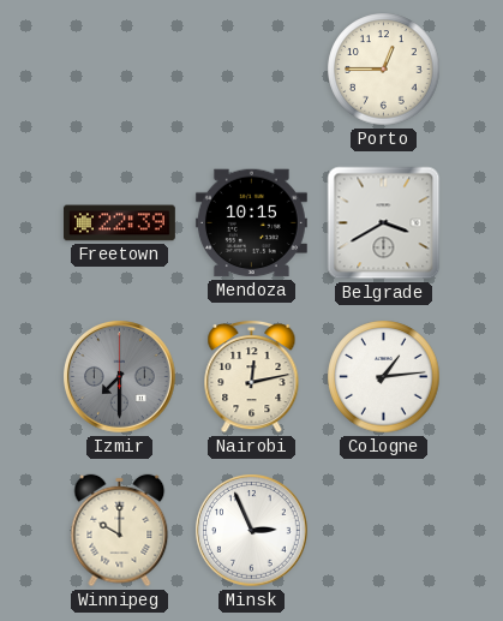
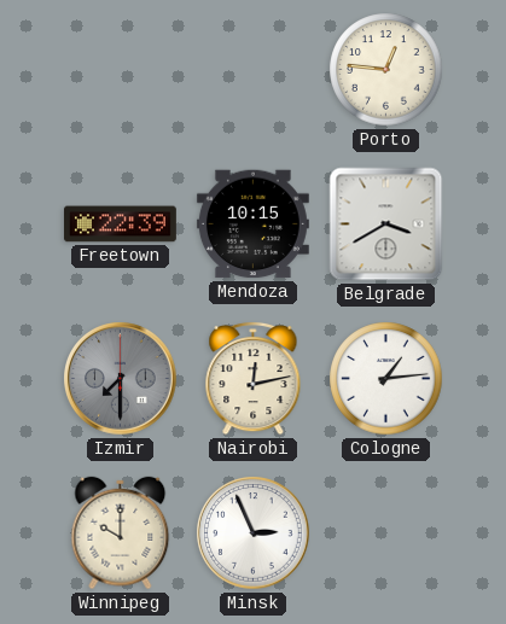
Porto: 12:45 -> 12:46
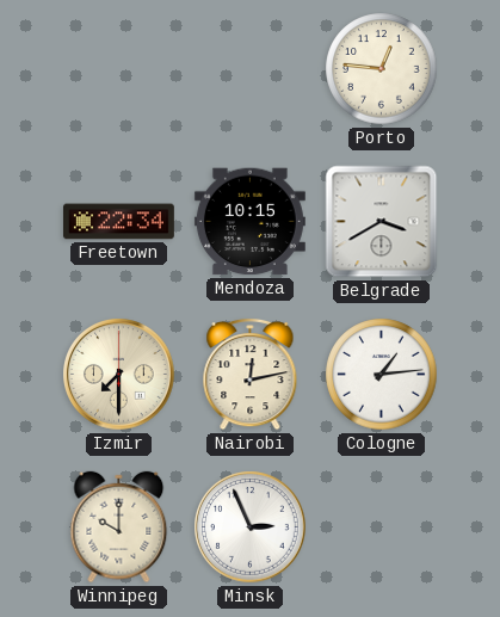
Freetown: 22:39 -> 22:34
Izmir dial: grey -> cream
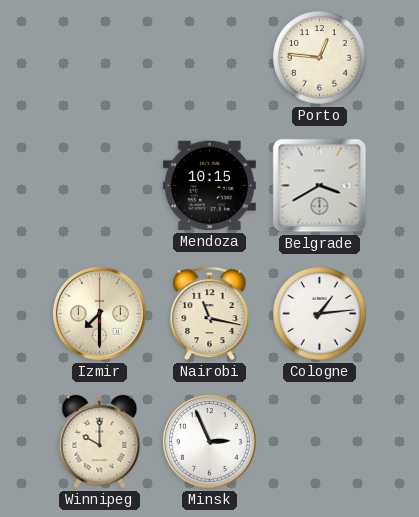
Freetown: 22:34 -> none
Nairobi: 12:13 -> 11:17
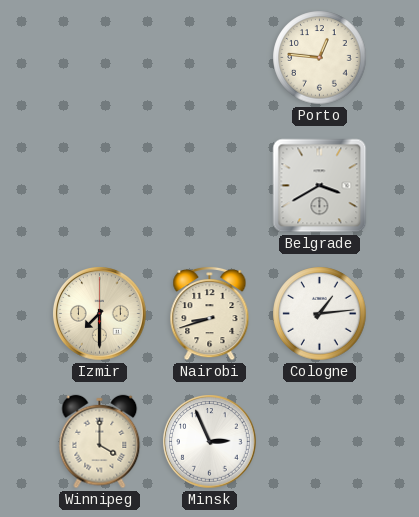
Mendoza: 10:15 -> none
Nairobi: 11:17 -> 8:42
Winnipeg: 10:00 -> 4:00
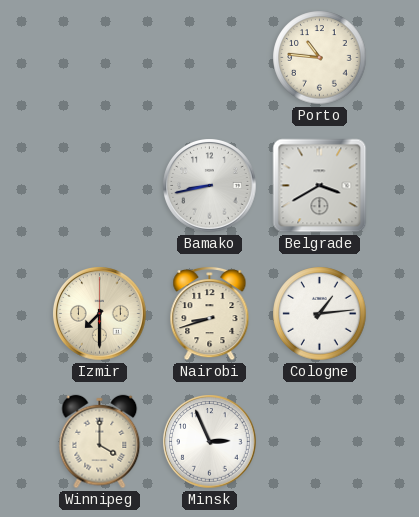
Porto: 12:46 -> 10:46
Bamako: none -> 8:43
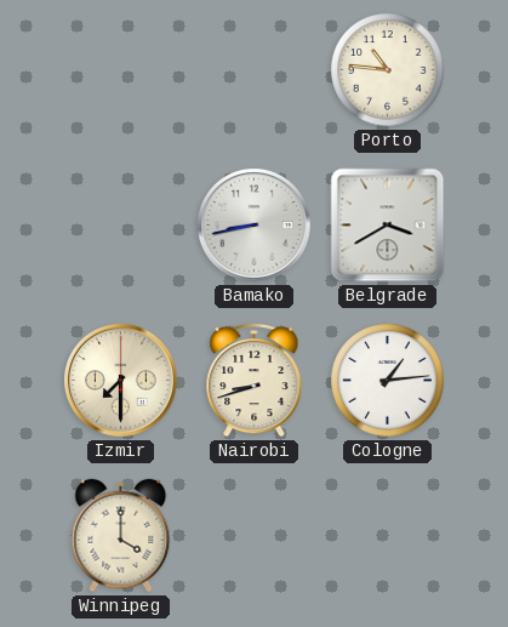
Minsk: 2:56 -> none
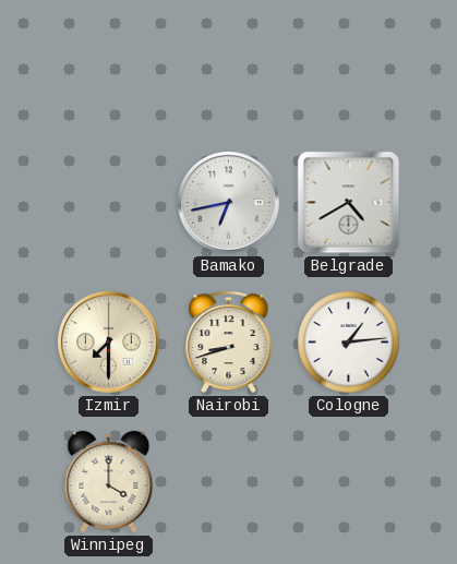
Porto: 10:46 -> none
Bamako: 8:43 -> 6:43
Belgrade: 3:40 -> 4:40
